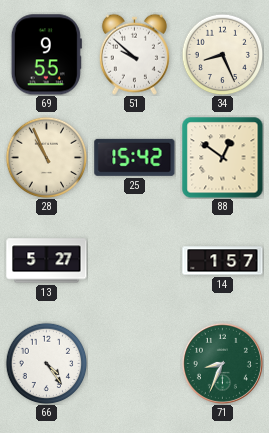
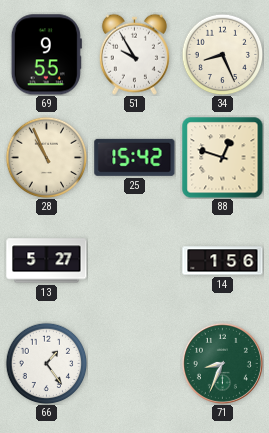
51: 9:52 -> 9:55
88: 12:51 -> 12:48
14: 1:57 -> 1:56
66: 4:24 -> 1:24
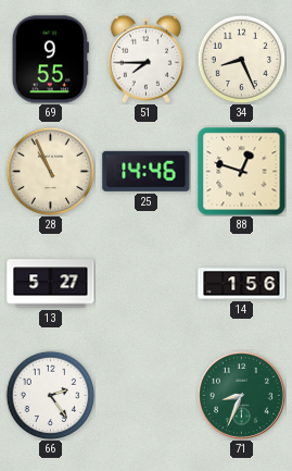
51: 9:55 -> 7:45
25: 15:42 -> 14:46
66: 1:24 -> 2:24
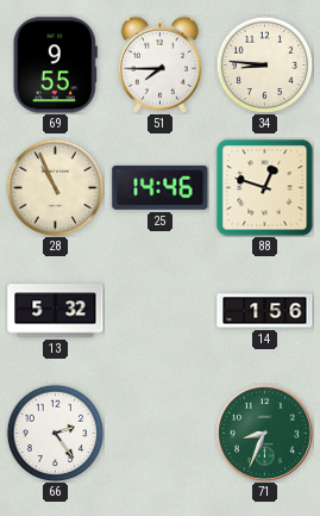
34: 8:26 -> 8:46
13: 5:27 -> 5:32
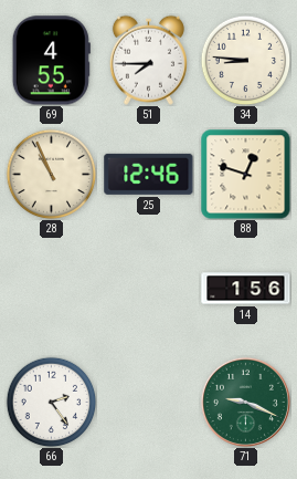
69: 9:55 -> 4:55
25: 14:46 -> 12:46
13: 5:32 -> none
71: 8:34 -> 9:19
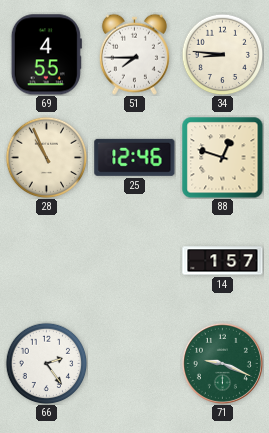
14: 1:56 -> 1:57
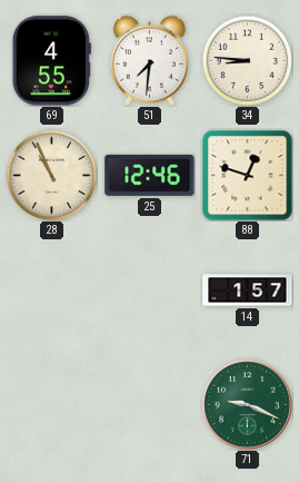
51: 7:45 -> 7:31
66: 2:24 -> none
